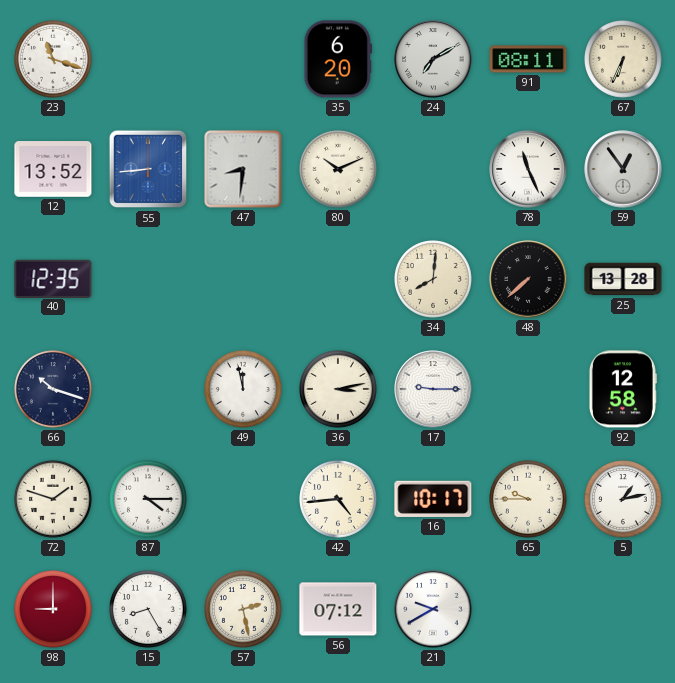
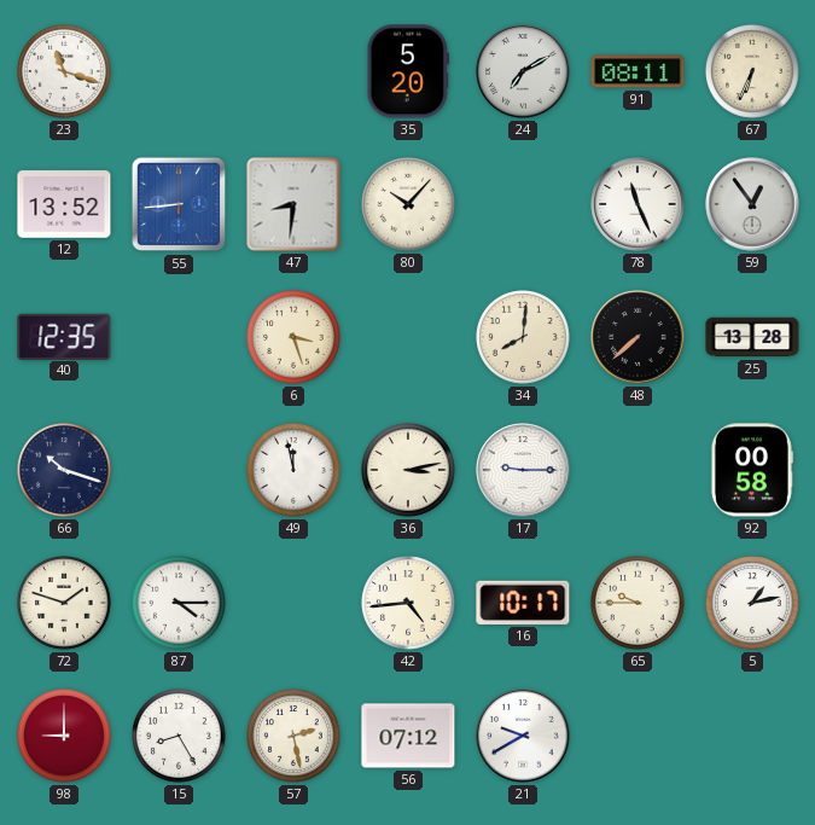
35: 6:20 -> 5:20
80: 10:11 -> 10:07
6: none -> 3:27
92: 12:58 -> 00:58
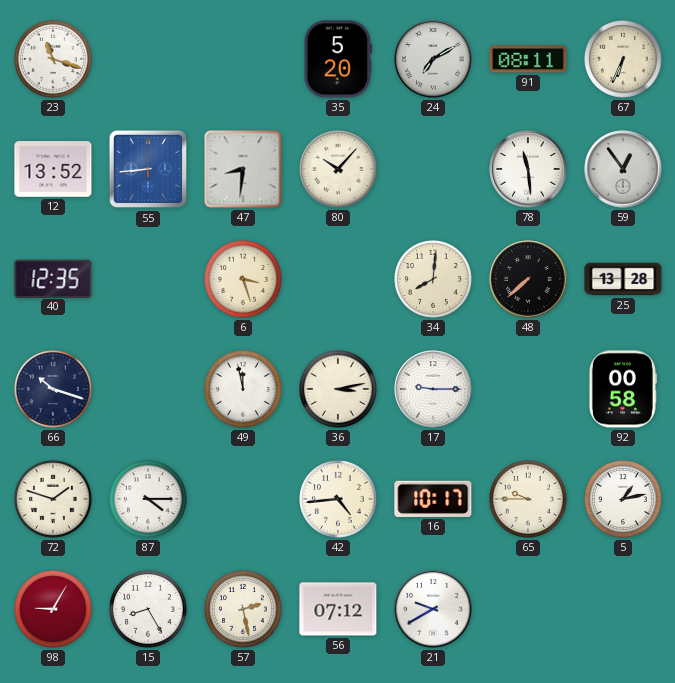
78: 11:26 -> 11:29
98: 9:00 -> 9:05
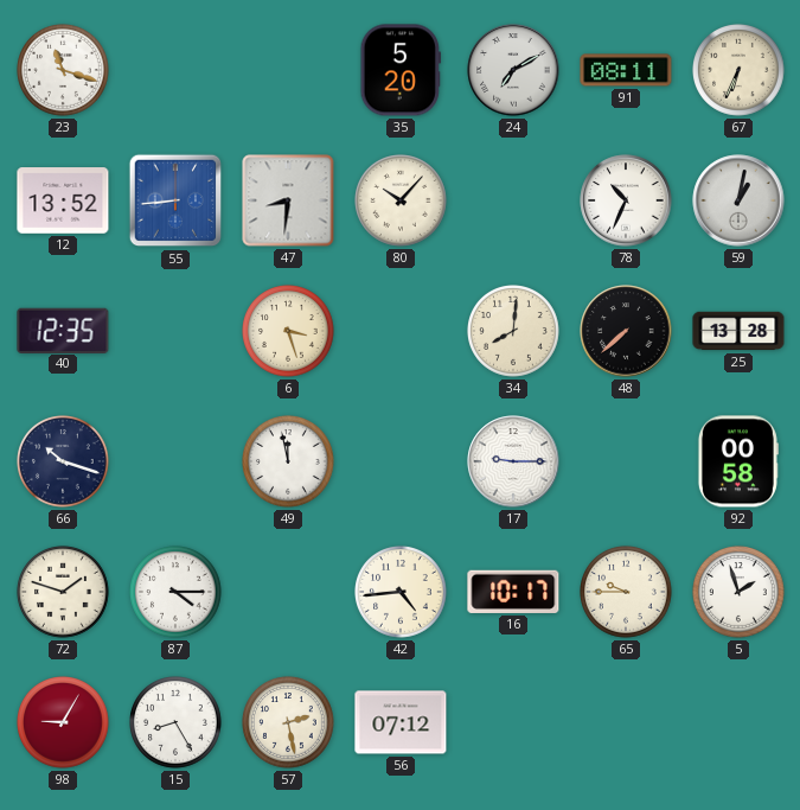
78: 11:29 -> 10:34
59: 12:54 -> 1:02
36: 3:13 -> none
5: 1:13 -> 1:57
21: 9:40 -> none
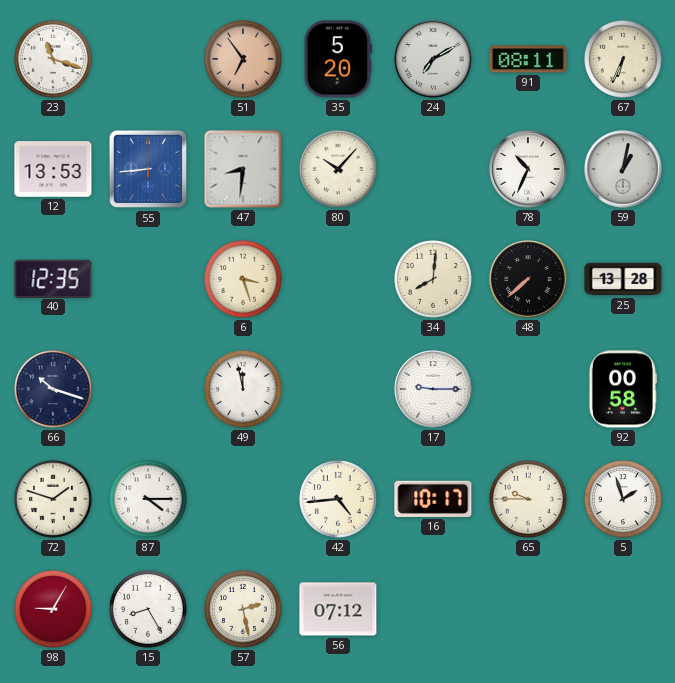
51: none -> 6:54
12: 13:52 -> 13:53
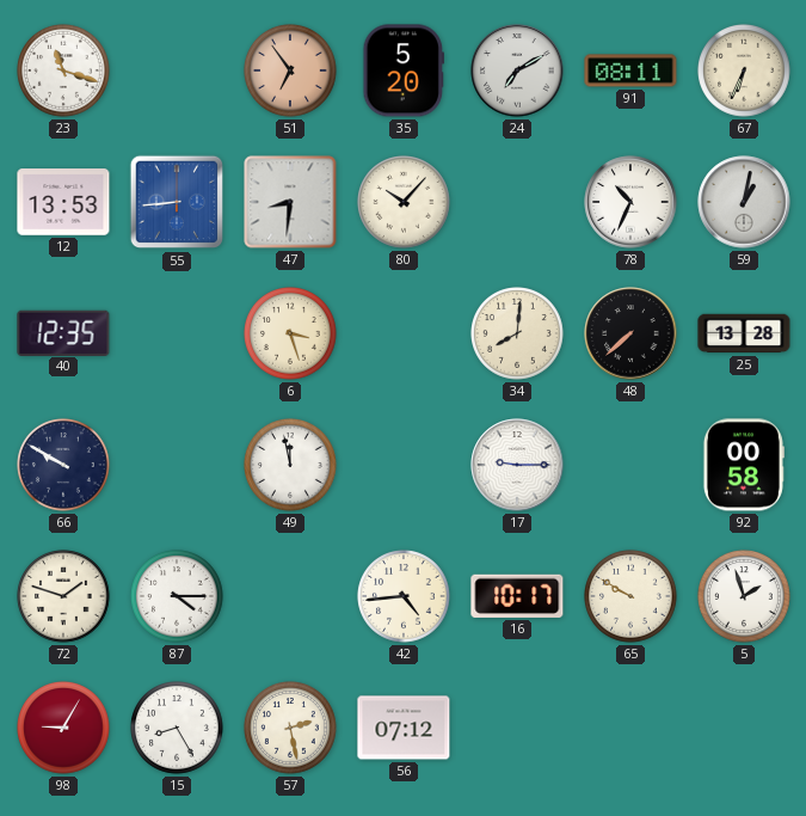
66: 10:18 -> 9:50
65: 9:45 -> 9:50
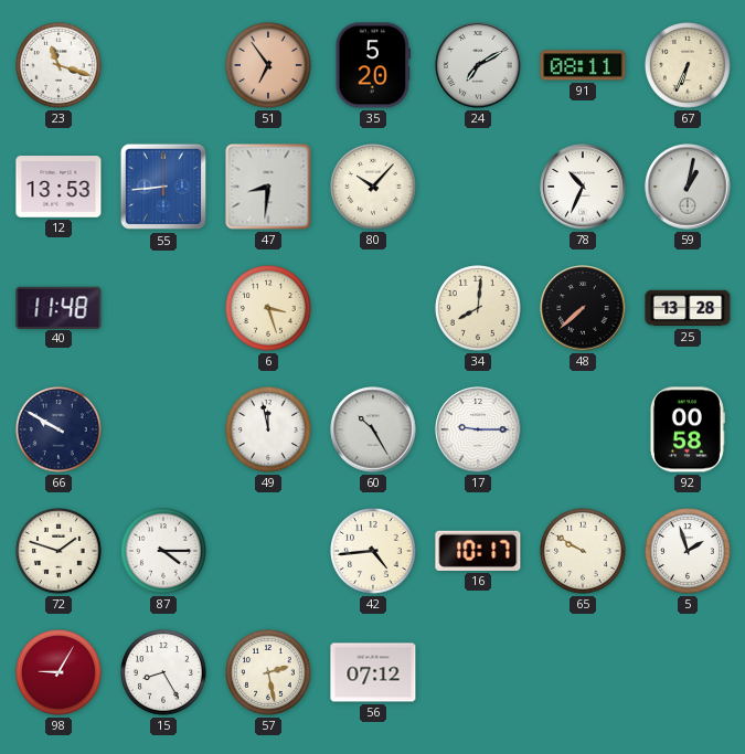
40: 12:35 -> 11:48
60: none -> 10:25
